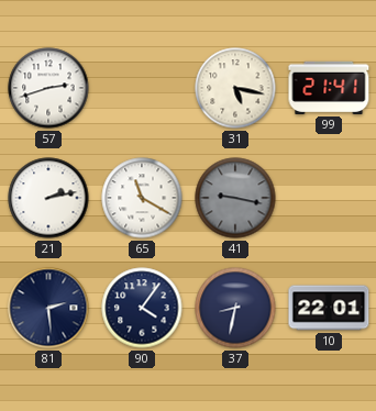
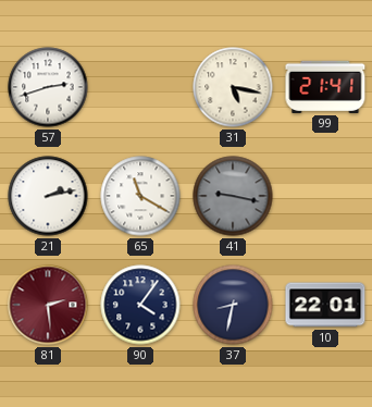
81 dial: navy -> burgundy
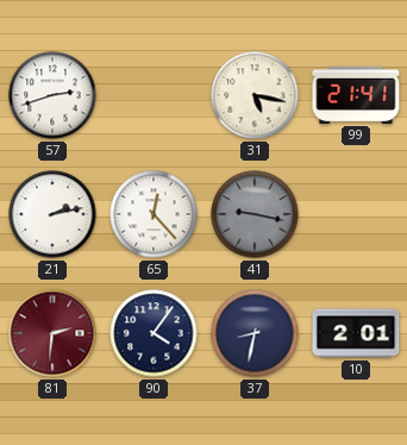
65: 11:20 -> 12:23
81: 2:29 -> 2:31
10: 22:01 -> 2:01
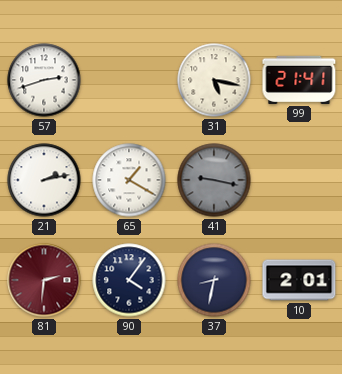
65: 12:23 -> 1:20
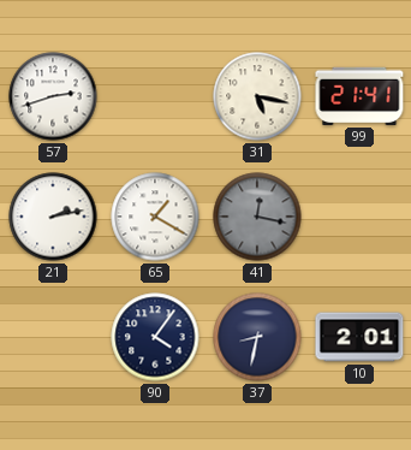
41: 9:17 -> 12:17
81: 2:31 -> none
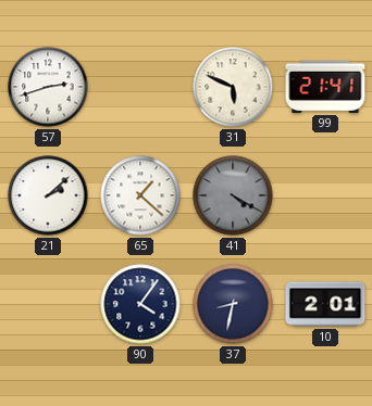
31: 5:17 -> 5:49
21: 2:13 -> 2:08
65: 1:20 -> 1:22
41: 12:17 -> 4:20
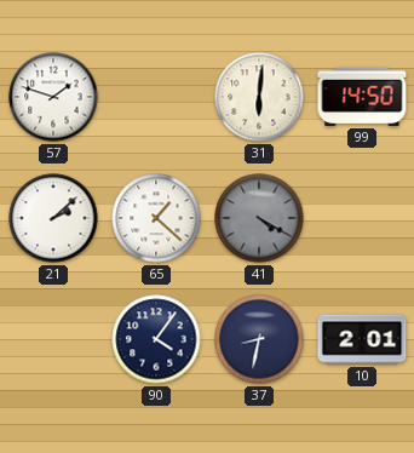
57: 2:42 -> 1:48
31: 5:49 -> 6:01
99: 21:41 -> 14:50
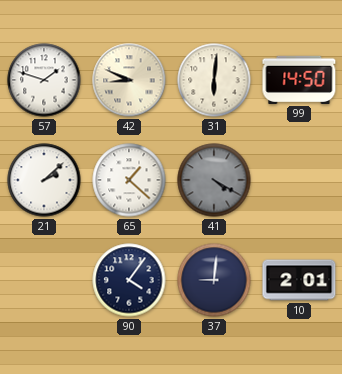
42: none -> 8:49
37: 8:32 -> 9:01
